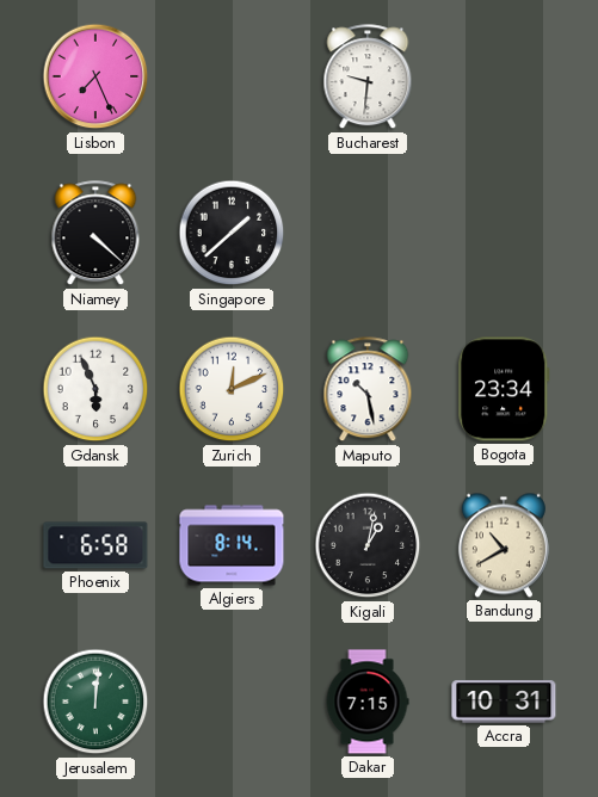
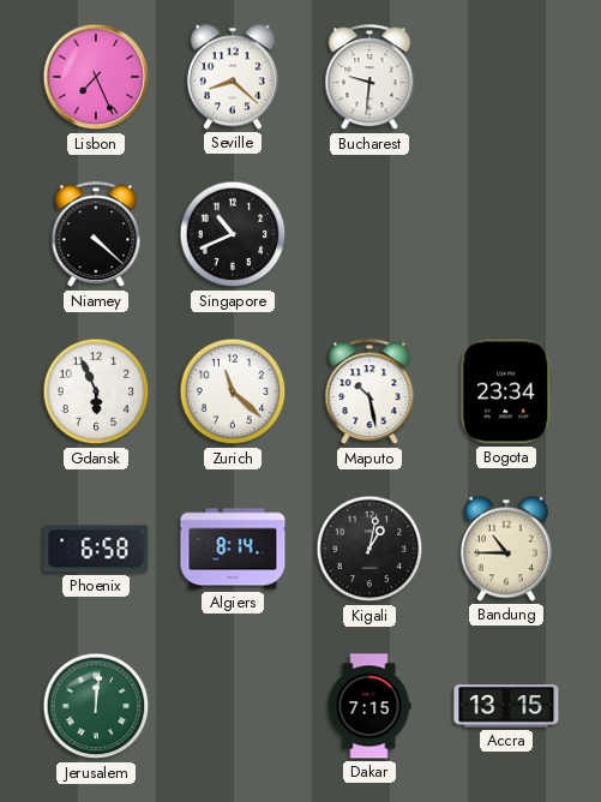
Seville: none -> 8:22
Singapore: 1:38 -> 10:41
Zurich: 12:11 -> 11:22
Bandung: 10:40 -> 10:45
Accra: 10:31 -> 13:15
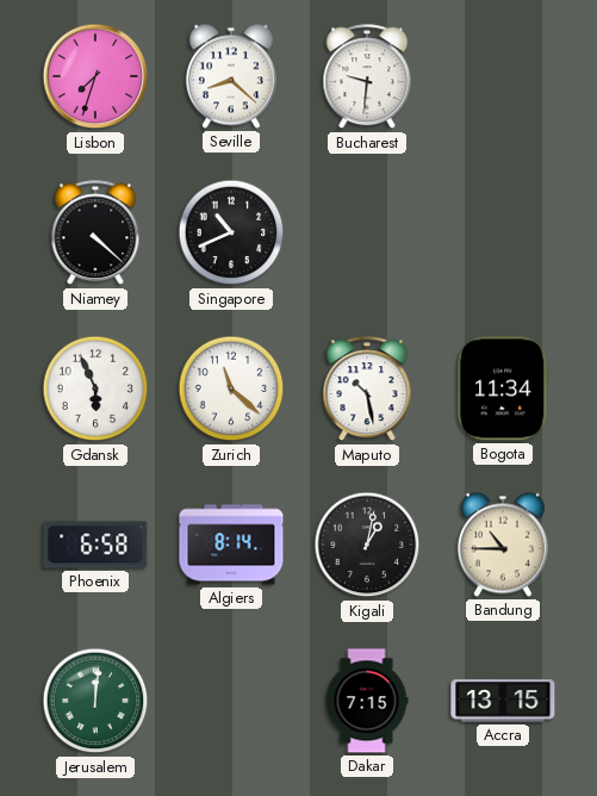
Lisbon: 7:26 -> 7:33
Bogota: 23:34 -> 11:34
